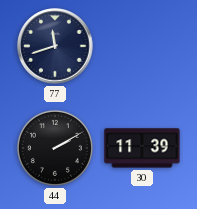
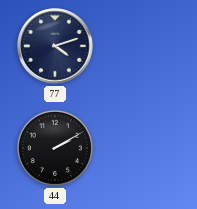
77: 11:42 -> 4:12
30: 11:39 -> none
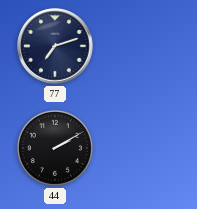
77: 4:12 -> 7:12
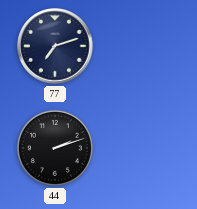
44: 2:10 -> 2:12
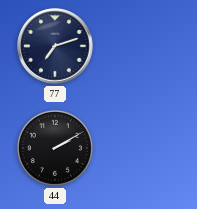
44: 2:12 -> 2:10
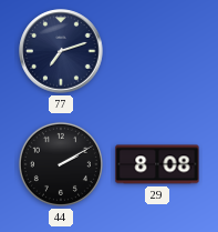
29: none -> 8:08
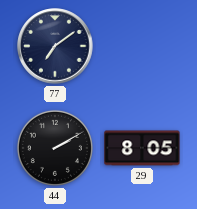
77: 7:12 -> 7:09
29: 8:08 -> 8:05
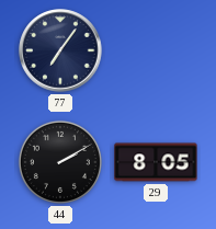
77: 7:09 -> 7:06
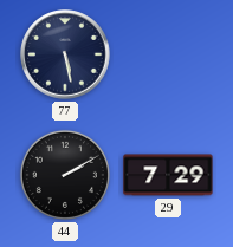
77: 7:06 -> 5:28
29: 8:05 -> 7:29
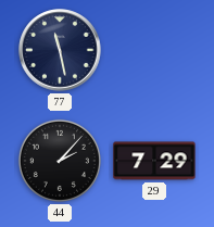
77: 5:28 -> 11:28
44: 2:10 -> 2:07
